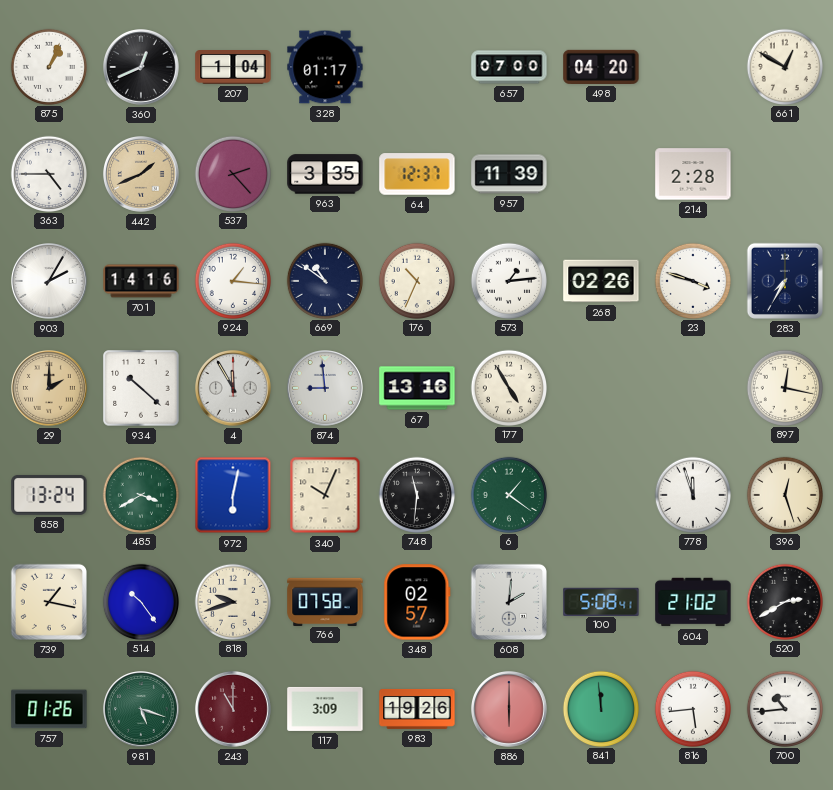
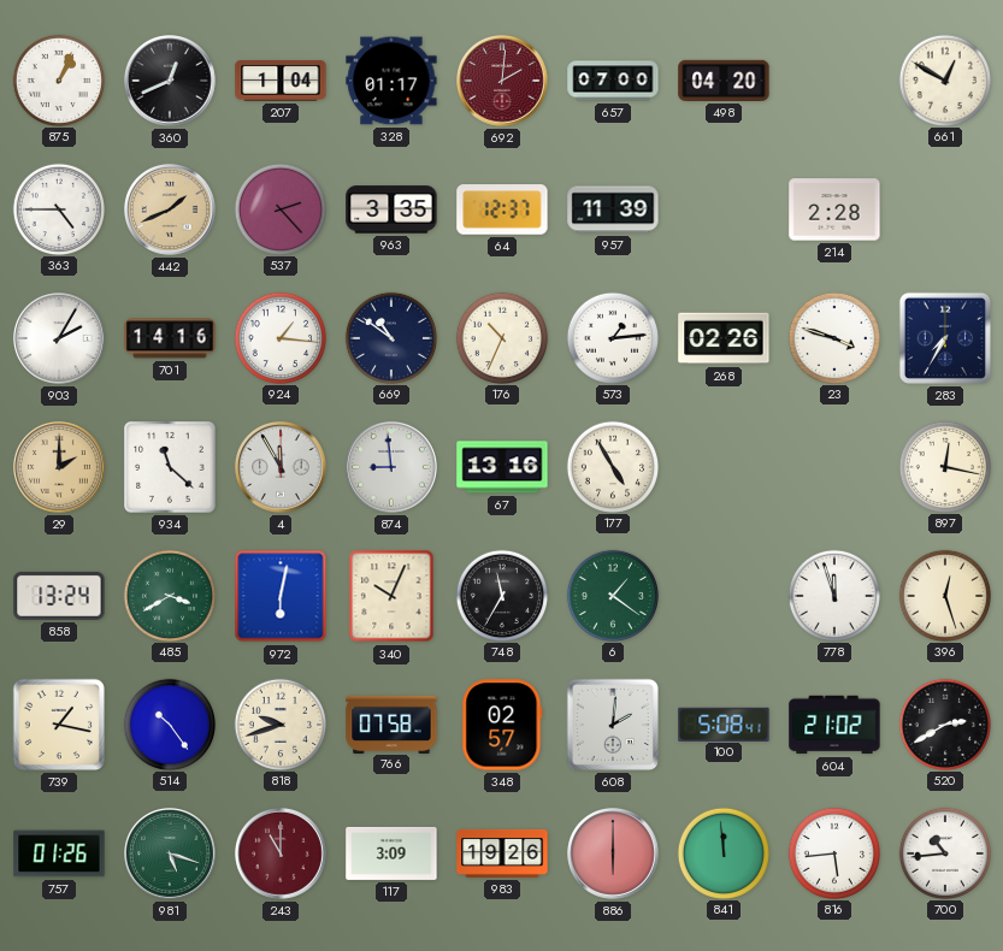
692: none -> 2:01
934: 10:22 -> 11:22
748: 11:31 -> 11:35
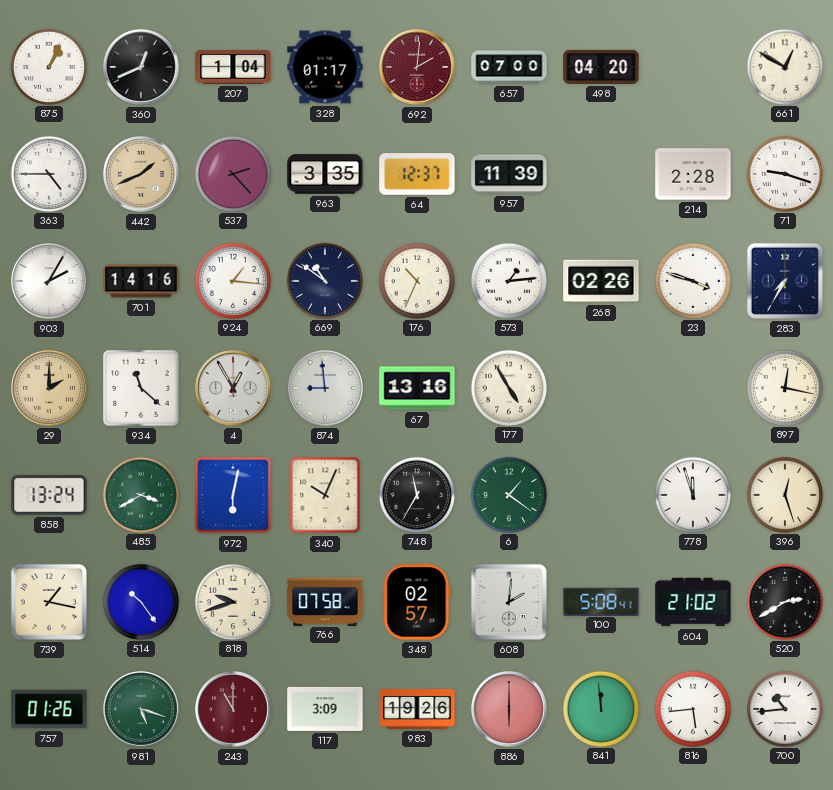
71: none -> 9:18
4: 11:55 -> 12:55
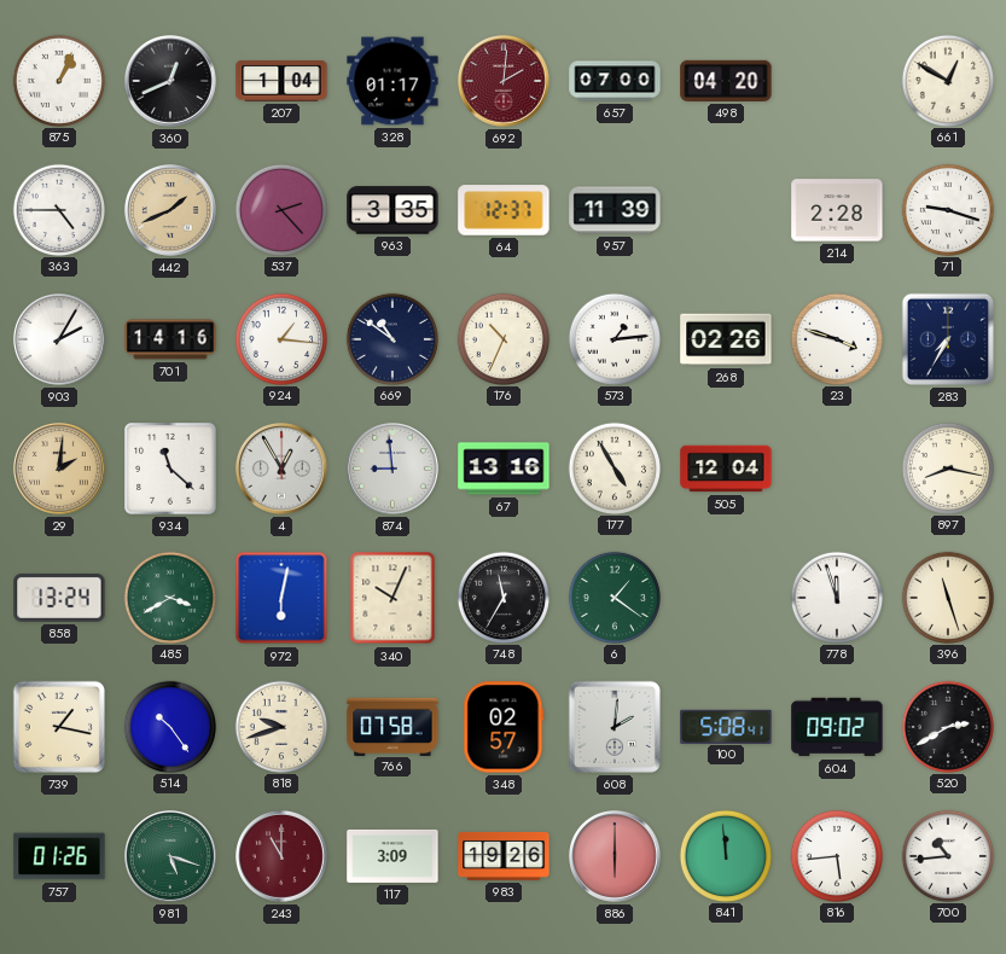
29: 2:00 -> 2:01
505: none -> 12:04
897: 12:17 -> 8:17
396: 12:27 -> 11:27
604: 21:02 -> 09:02
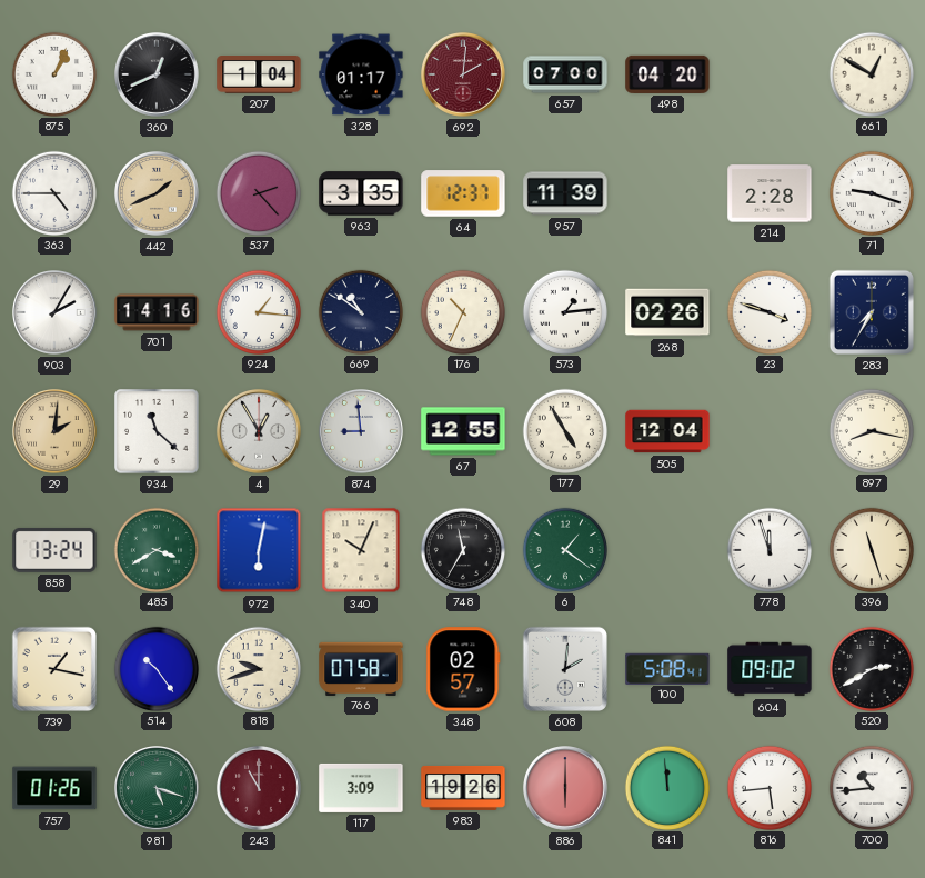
67: 13:16 -> 12:55
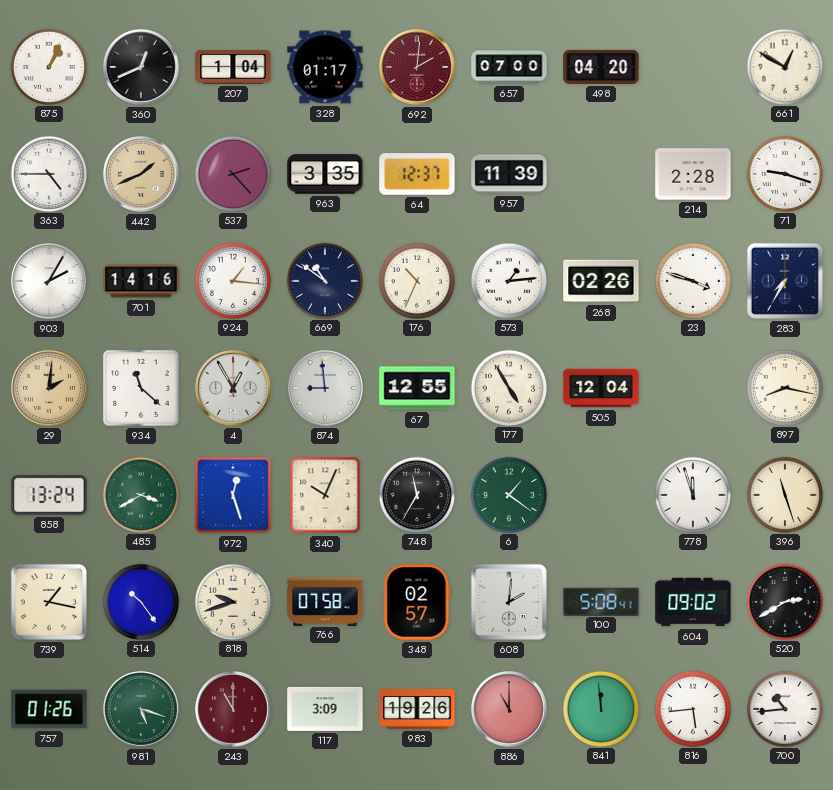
972: 6:02 -> 12:27
886: 6:00 -> 11:00
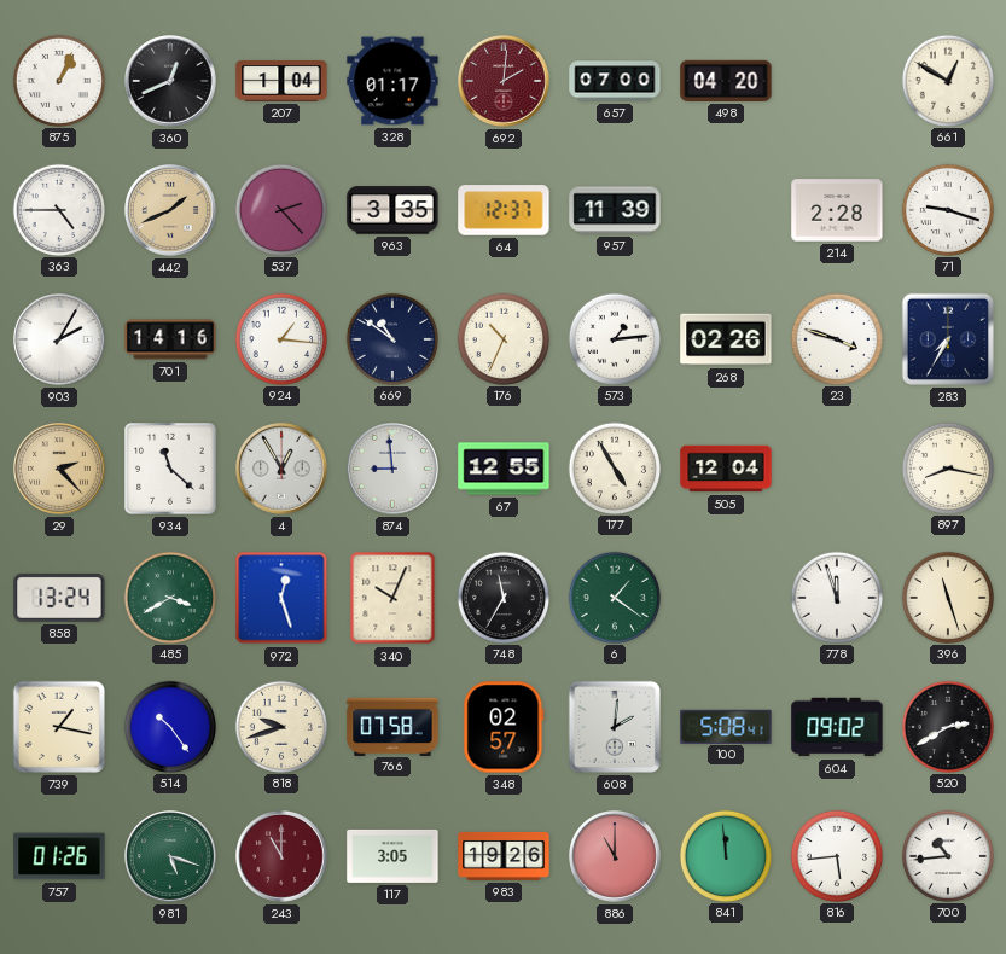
29: 2:01 -> 2:23
117: 3:09 -> 3:05
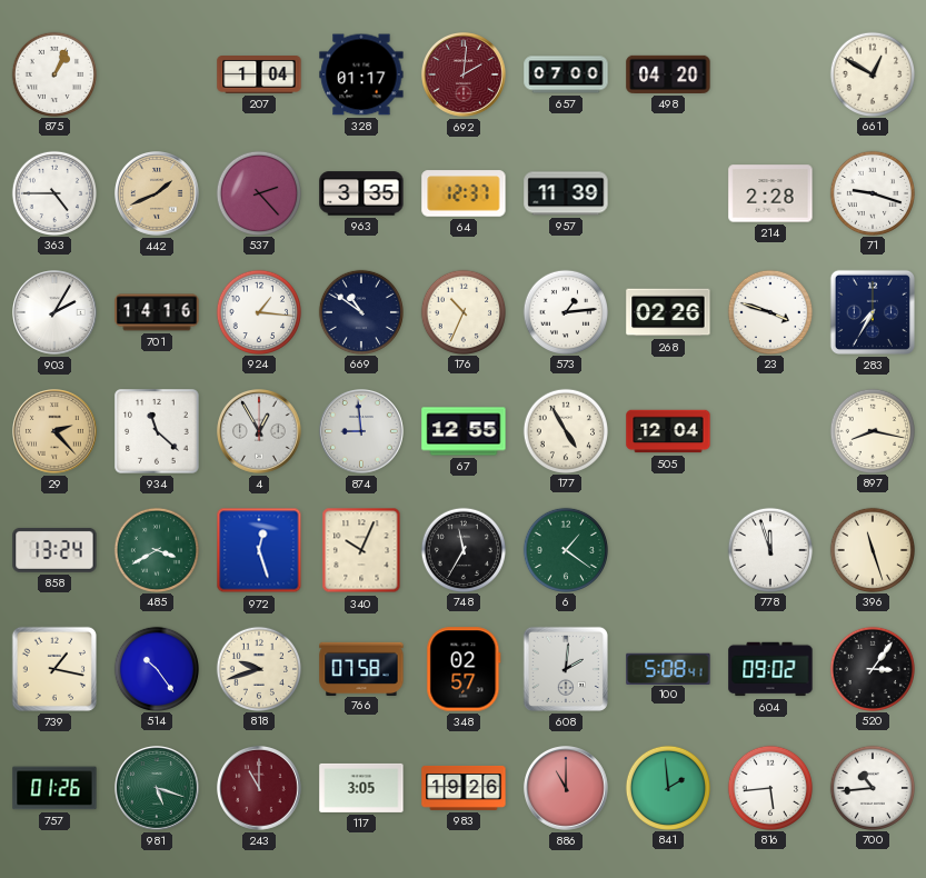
360: 12:41 -> none
520: 2:40 -> 3:06
841: 11:59 -> 1:59
